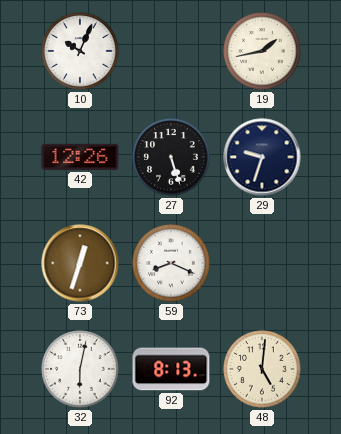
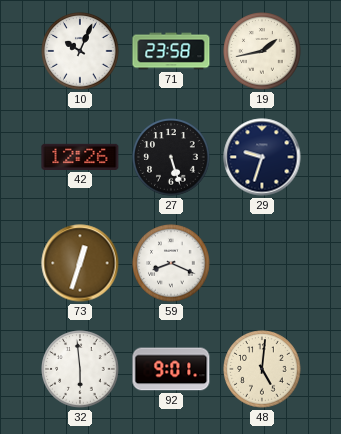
71: none -> 23:58
32: 6:02 -> 5:59
92: 8:13 -> 9:01
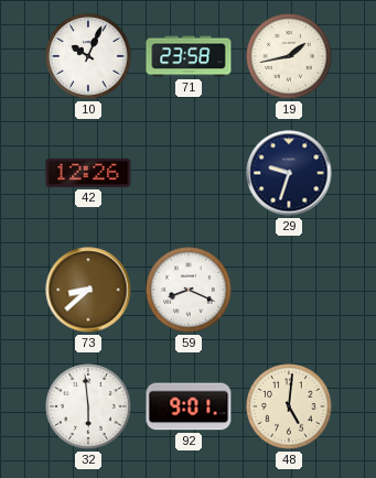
27: 5:27 -> none
73: 12:33 -> 8:38
